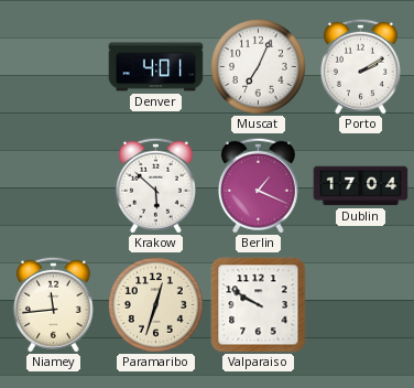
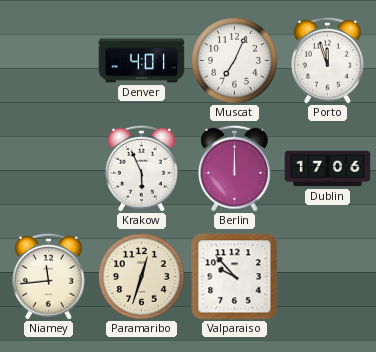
Porto: 2:10 -> 11:57
Krakow: 5:52 -> 5:56
Berlin: 1:19 -> 12:00
Dublin: 17:04 -> 17:06
Valparaiso: 9:50 -> 9:53
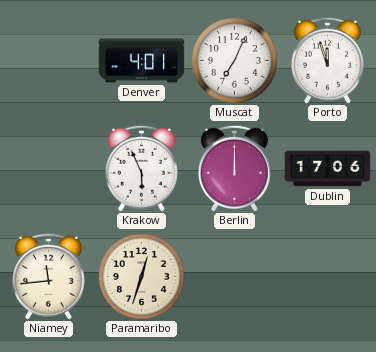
Valparaiso: 9:53 -> none
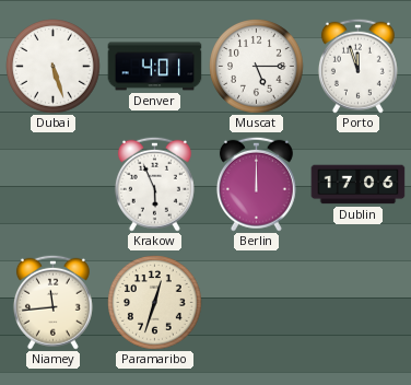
Dubai: none -> 5:27
Muscat: 7:04 -> 5:15
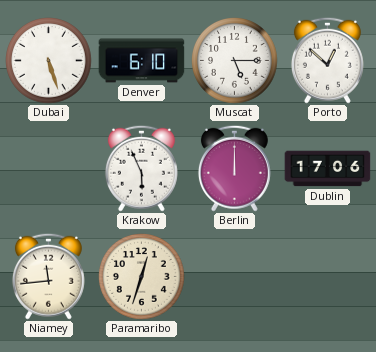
Denver: 4:01 -> 6:10
Porto: 11:57 -> 12:52
